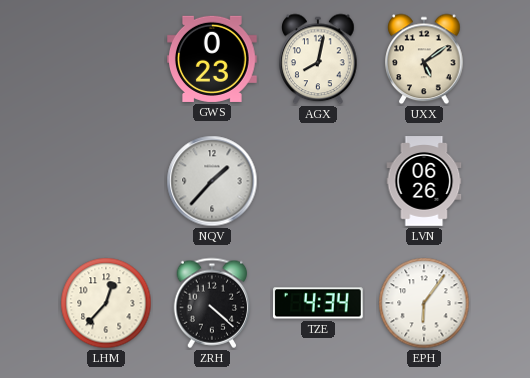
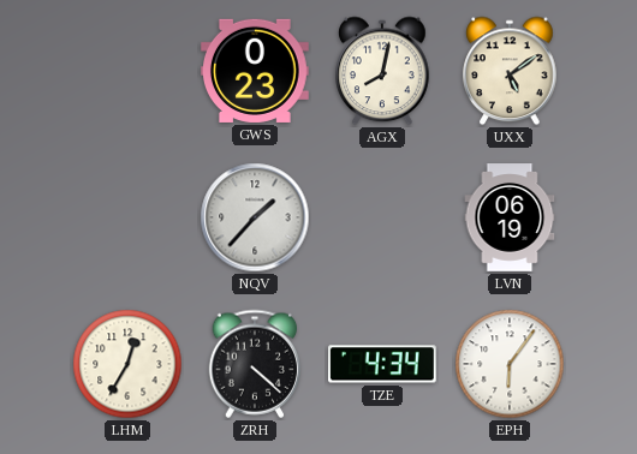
LVN: 06:26 -> 06:19
LHM: 12:37 -> 12:35
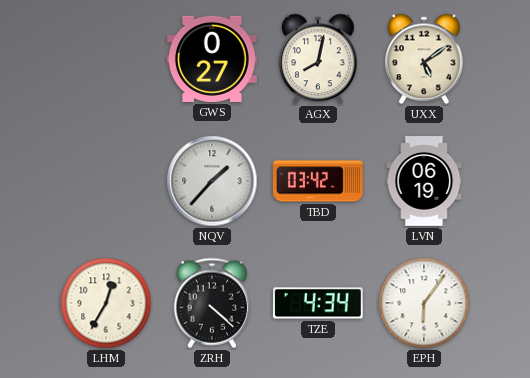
GWS: 0:23 -> 0:27
TBD: none -> 03:42
